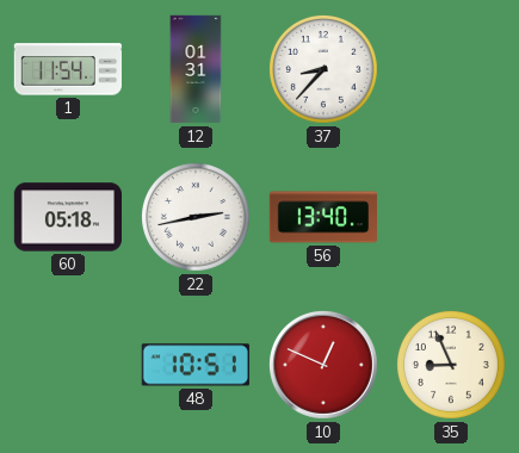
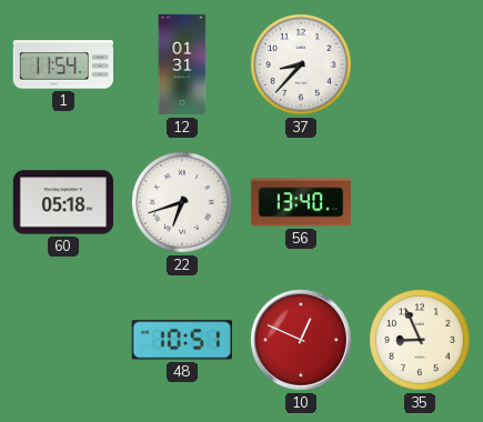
22: 2:43 -> 6:42
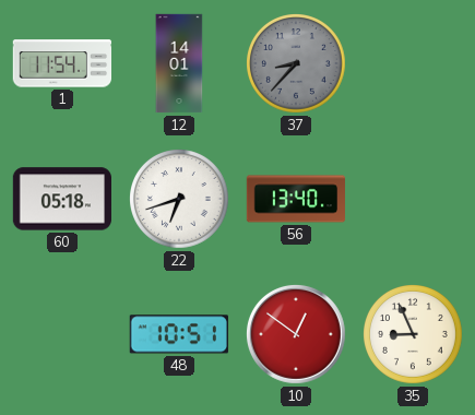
12: 01:31 -> 14:01
37 dial: white -> grey
10: 12:49 -> 12:51
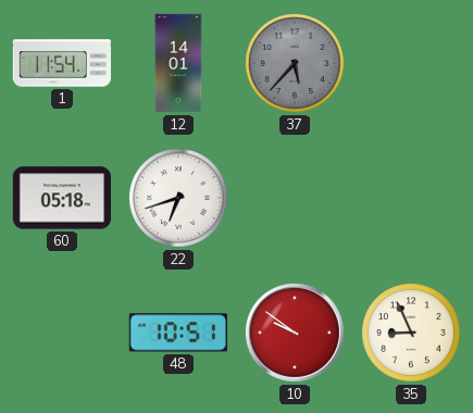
37: 8:37 -> 5:37
56: 13:40 -> none
10: 12:51 -> 9:51
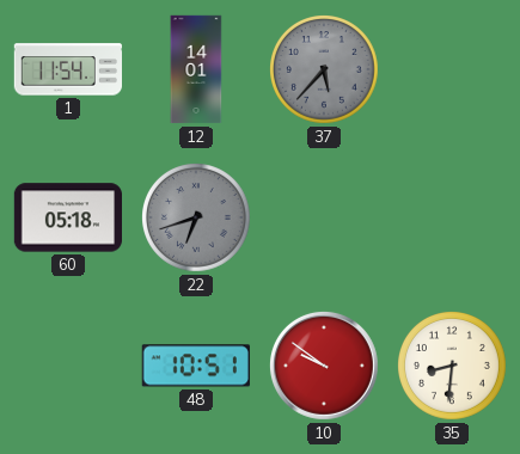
22 dial: white -> grey
35: 8:56 -> 8:31
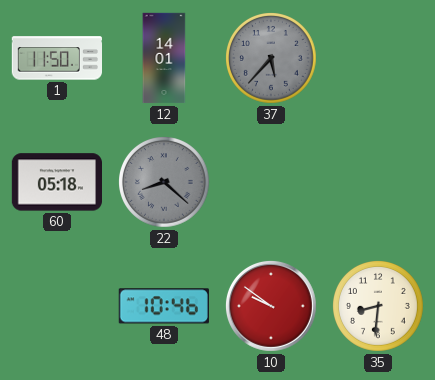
1: 11:54 -> 11:50
22: 6:42 -> 8:22
48: 10:51 -> 10:46
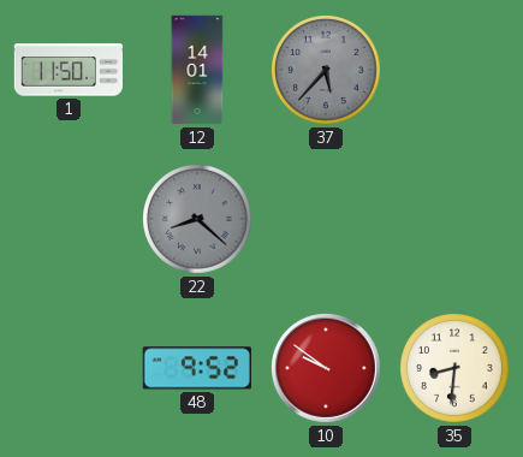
60: 05:18 -> none
48: 10:46 -> 9:52
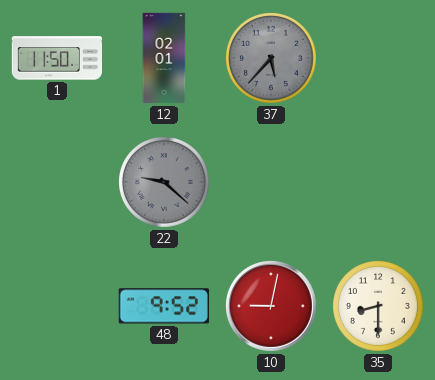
12: 14:01 -> 02:01
22: 8:22 -> 9:22
10: 9:51 -> 9:02
35: 8:31 -> 8:30
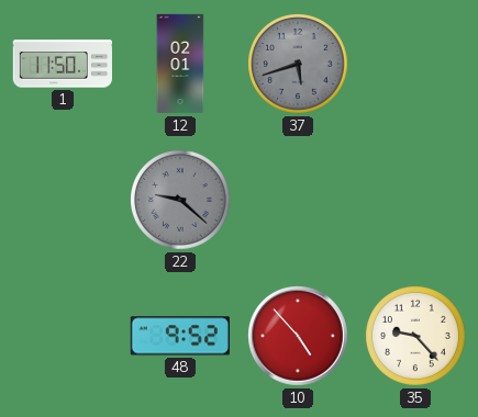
37: 5:37 -> 5:42
10: 9:02 -> 4:53
35: 8:30 -> 9:23
